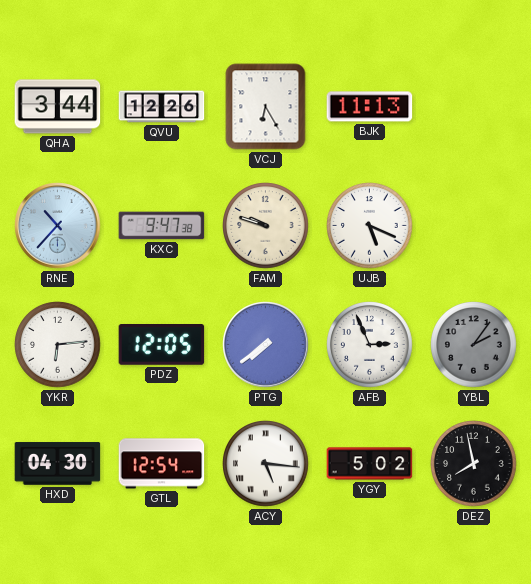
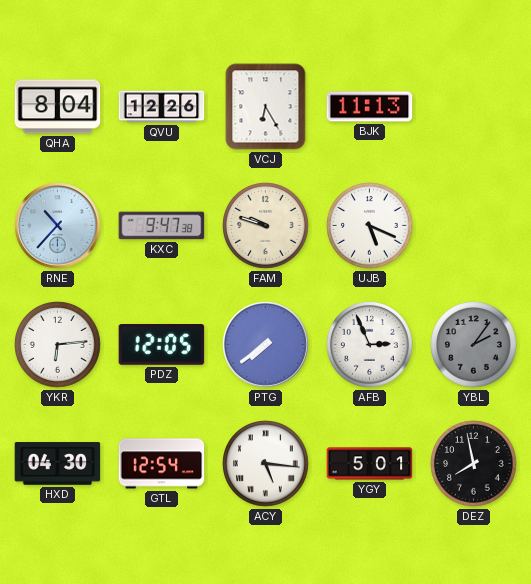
QHA: 3:44 -> 8:04
YGY: 5:02 -> 5:01
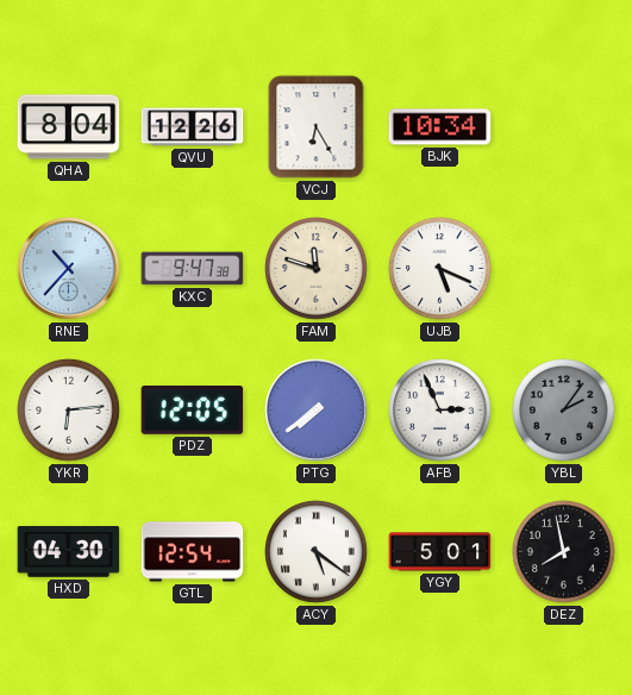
BJK: 11:13 -> 10:34
FAM: 9:48 -> 11:48
ACY: 5:16 -> 5:21
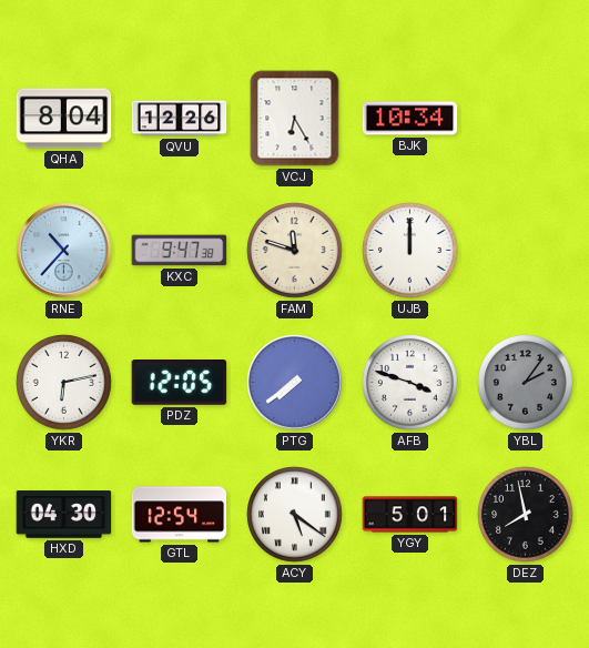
UJB: 5:19 -> 12:00
YKR: 6:14 -> 6:13
AFB: 2:56 -> 3:48
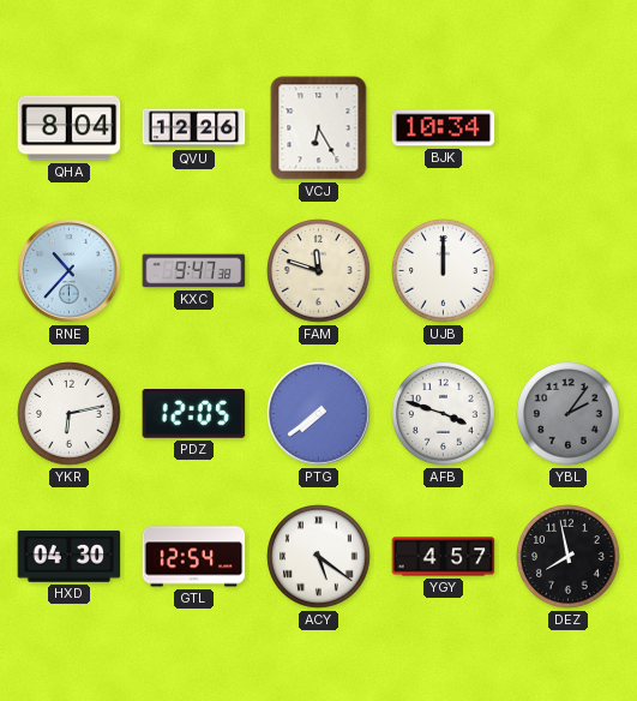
YGY: 5:01 -> 4:57
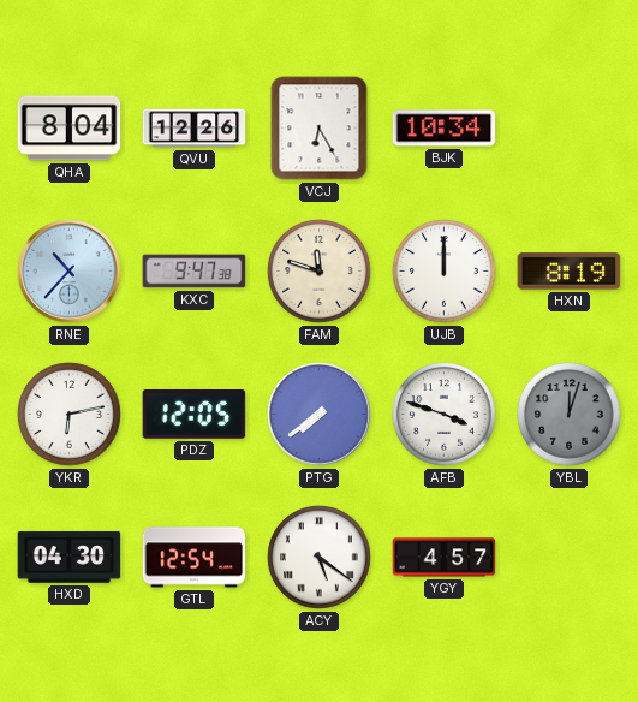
HXN: none -> 8:19
YBL: 2:06 -> 12:03
DEZ: 7:58 -> none
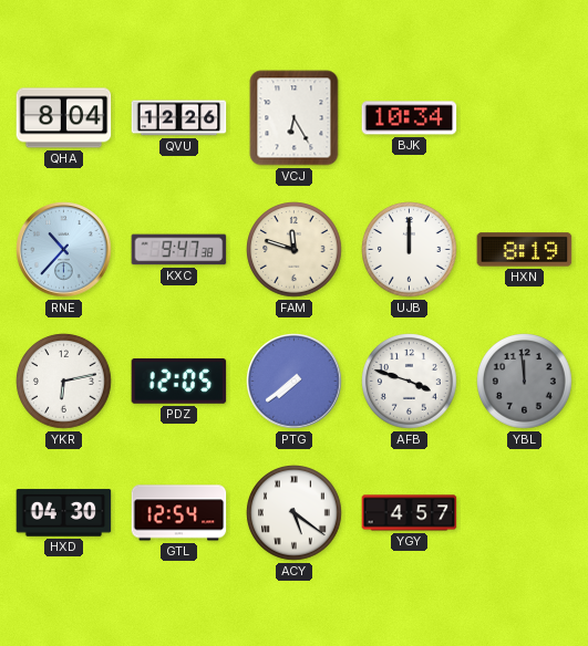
YBL: 12:03 -> 11:59
